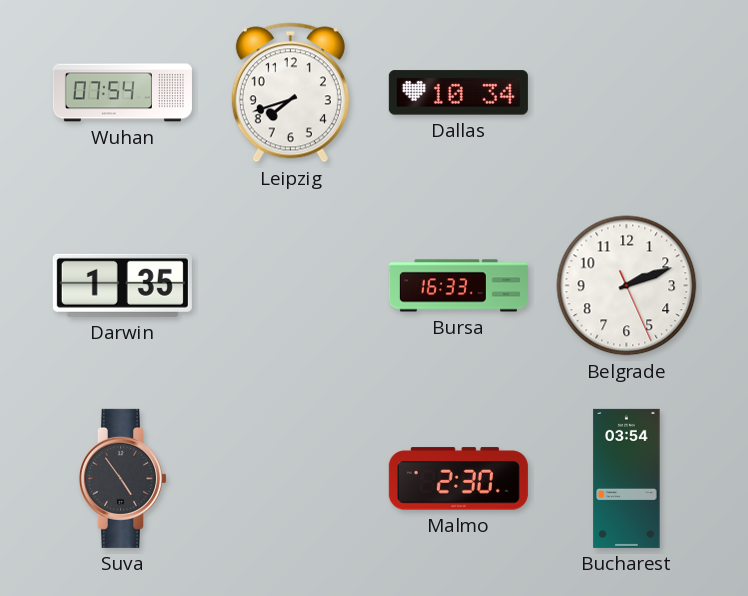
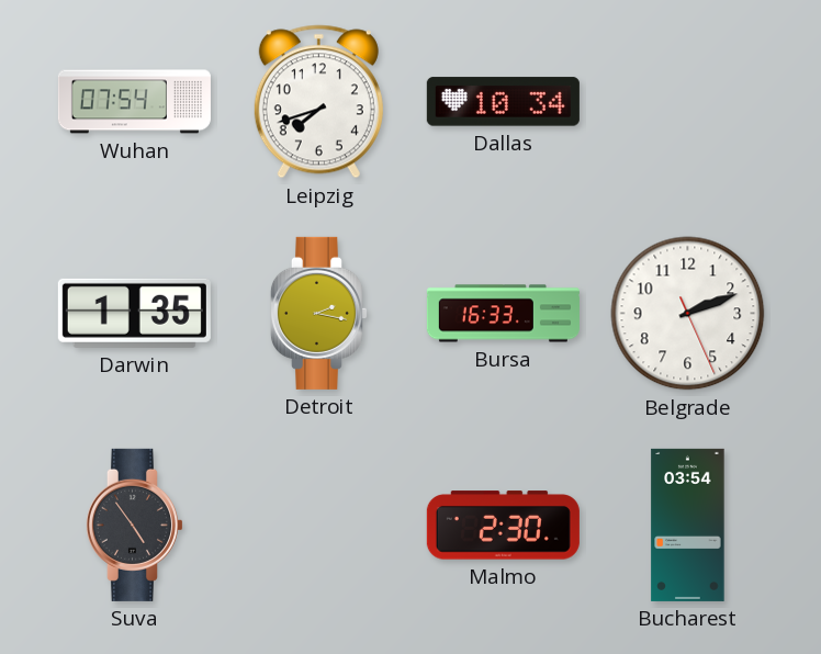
Detroit: none -> 2:17
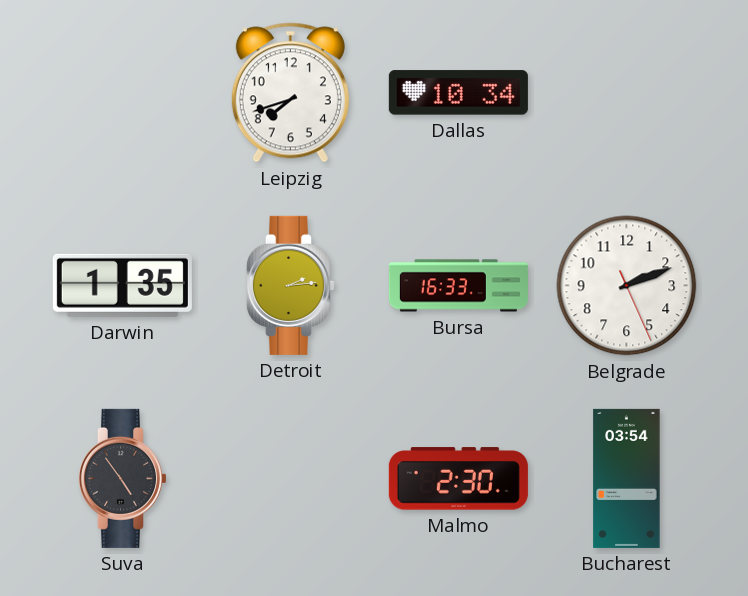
Wuhan: 07:54 -> none
Detroit: 2:17 -> 2:14
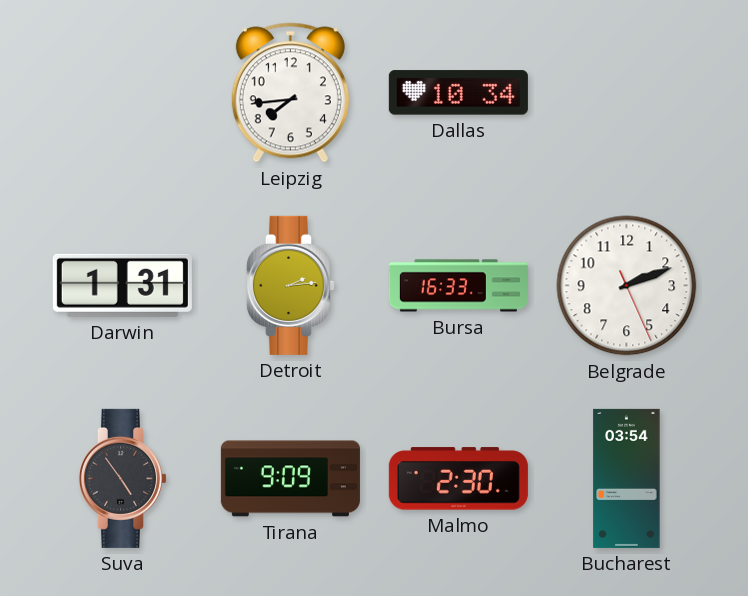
Leipzig: 7:42 -> 7:44
Darwin: 1:35 -> 1:31
Tirana: none -> 9:09
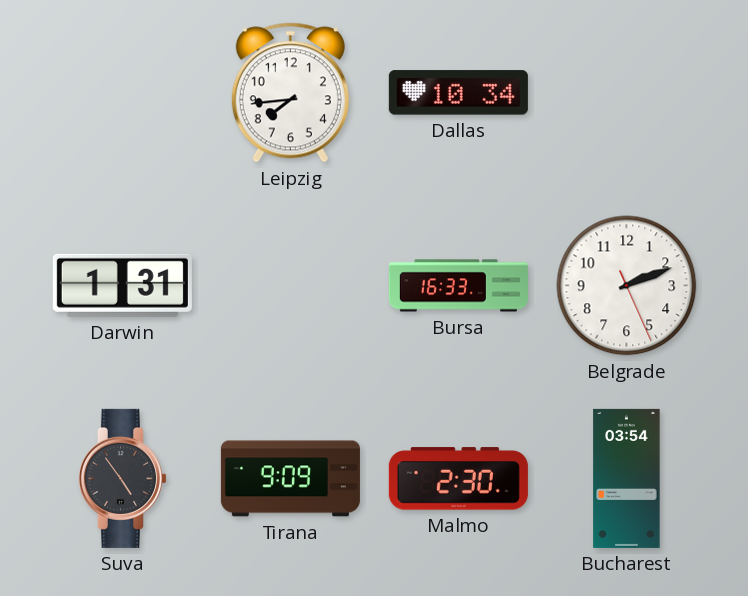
Detroit: 2:14 -> none
